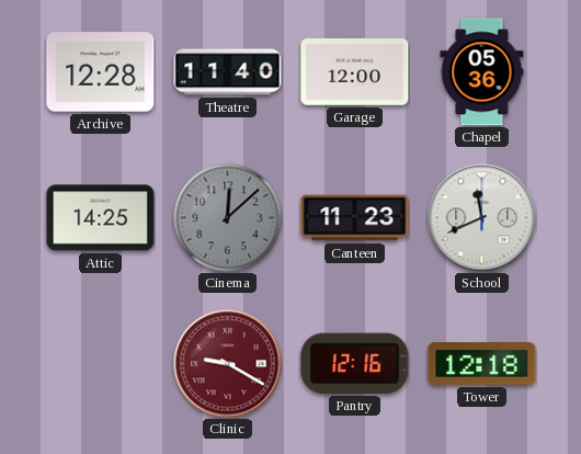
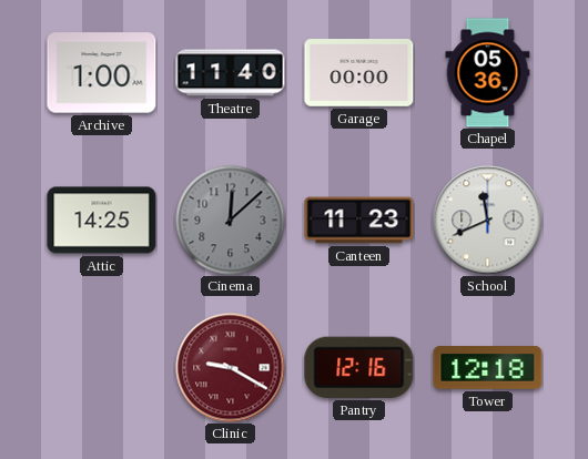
Archive: 12:28 -> 1:00
Garage: 12:00 -> 00:00
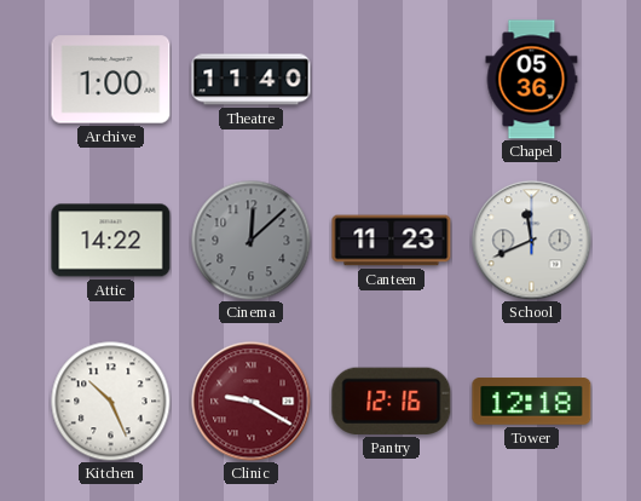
Garage: 00:00 -> none
Attic: 14:25 -> 14:22
Kitchen: none -> 10:26
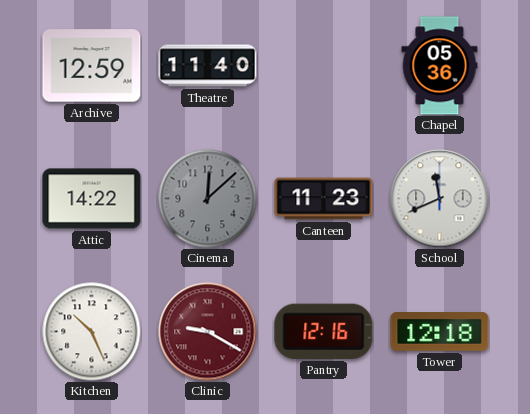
Archive: 1:00 -> 12:59
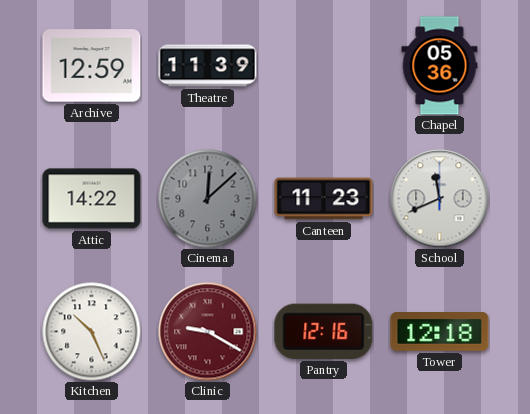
Theatre: 11:40 -> 11:39
